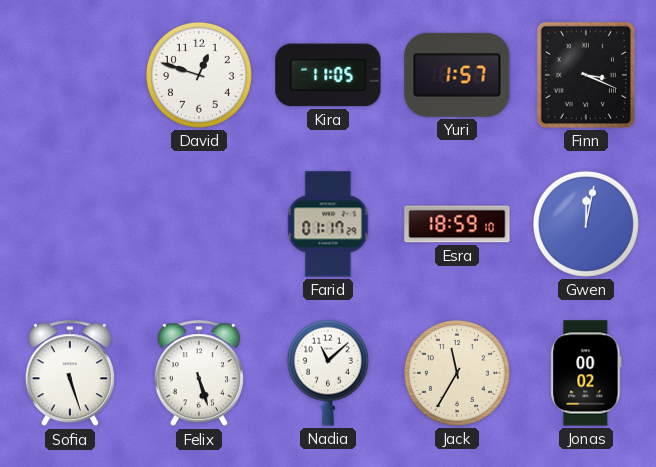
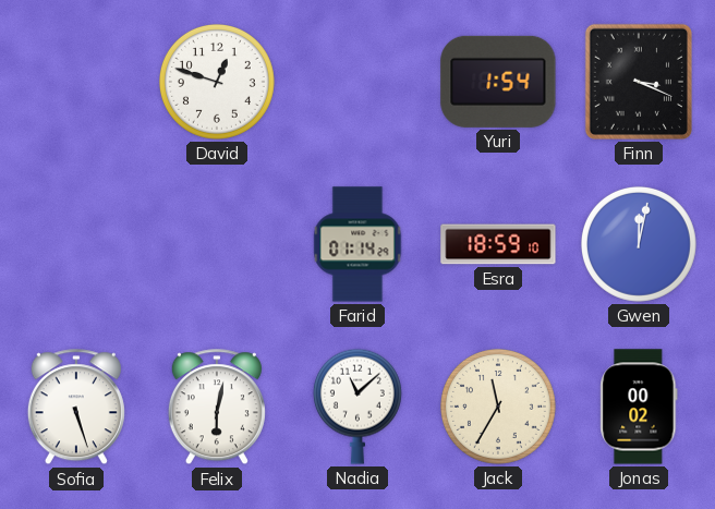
Kira: 11:05 -> none
Yuri: 1:57 -> 1:54
Farid: 01:17 -> 01:14
Felix: 5:27 -> 6:02
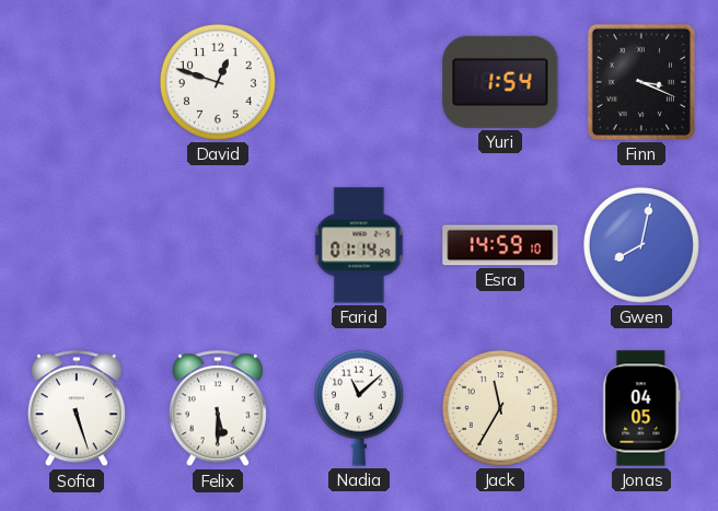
Esra: 18:59 -> 14:59
Gwen: 12:02 -> 8:02
Felix: 6:02 -> 5:30
Jonas: 00:02 -> 04:05
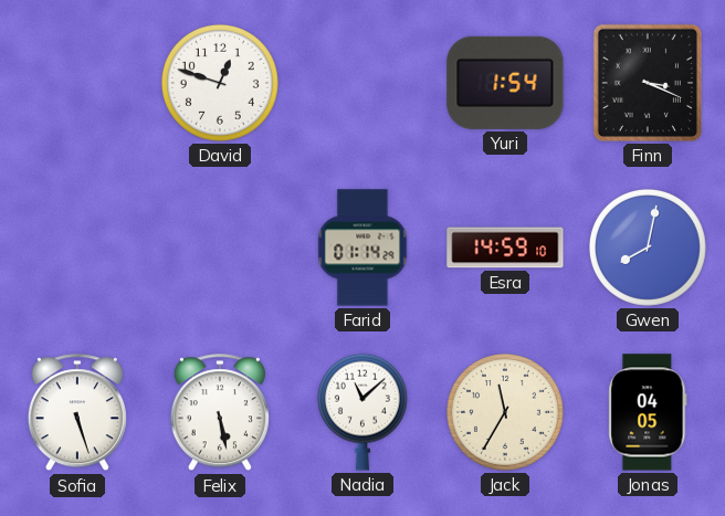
Felix: 5:30 -> 5:28
